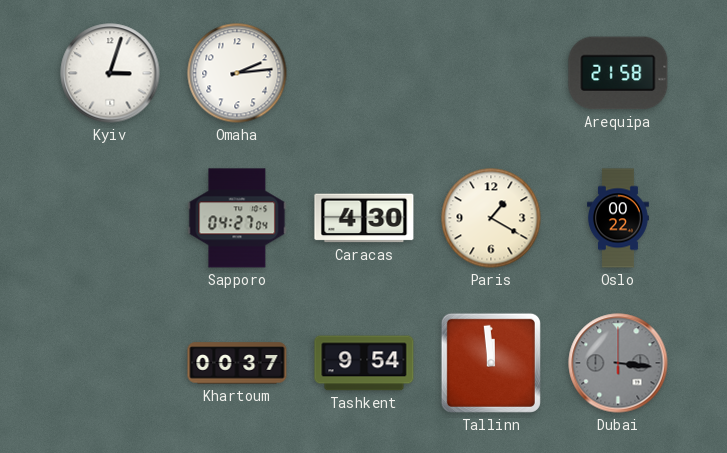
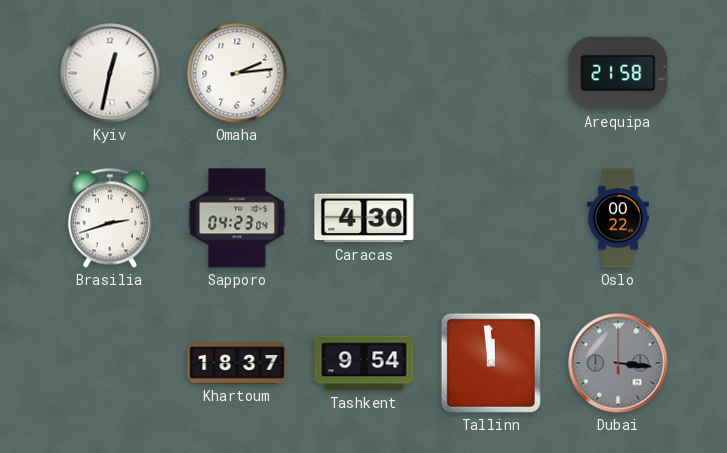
Kyiv: 3:03 -> 12:32
Brasilia: none -> 2:42
Sapporo: 04:27 -> 04:23
Paris: 1:20 -> none
Khartoum: 00:37 -> 18:37
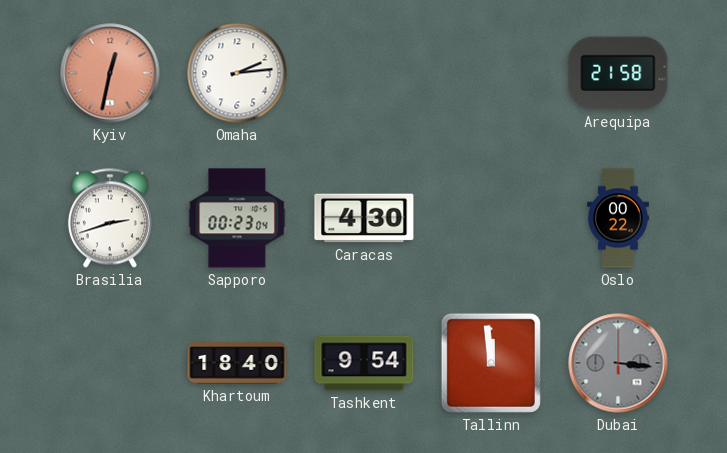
Kyiv dial: white -> salmon
Sapporo: 04:23 -> 00:23
Khartoum: 18:37 -> 18:40
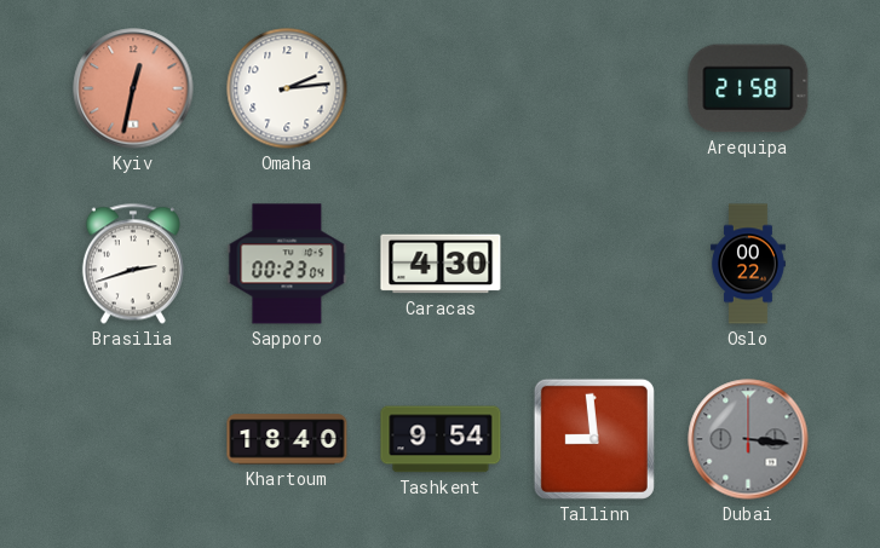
Tallinn: 11:59 -> 8:59
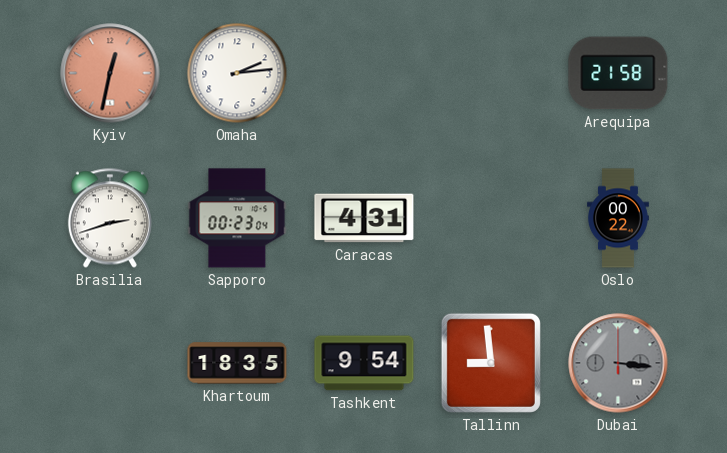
Caracas: 4:30 -> 4:31
Khartoum: 18:40 -> 18:35
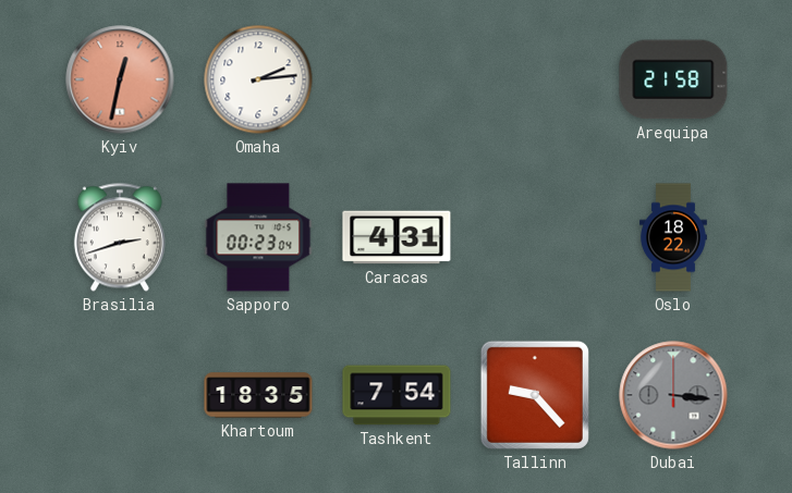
Oslo: 00:22 -> 18:22
Tashkent: 9:54 -> 7:54
Tallinn: 8:59 -> 9:23
